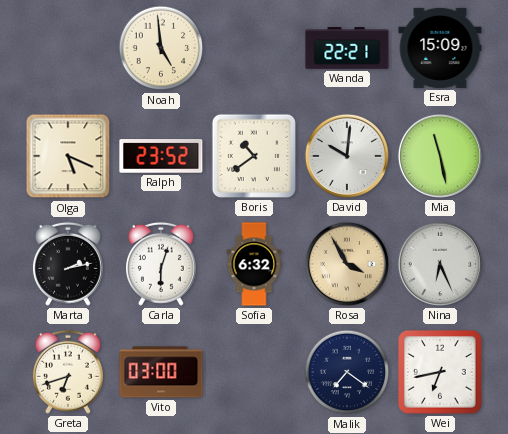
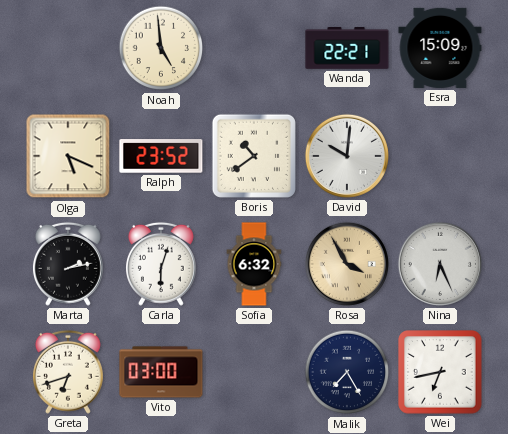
Mia: 11:28 -> none
Malik: 7:21 -> 7:25
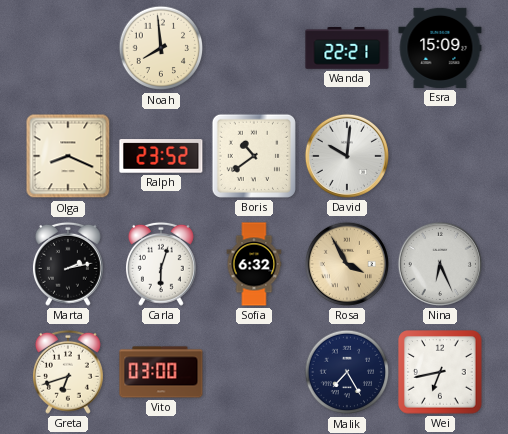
Noah: 4:59 -> 7:59
Olga: 5:19 -> 8:19
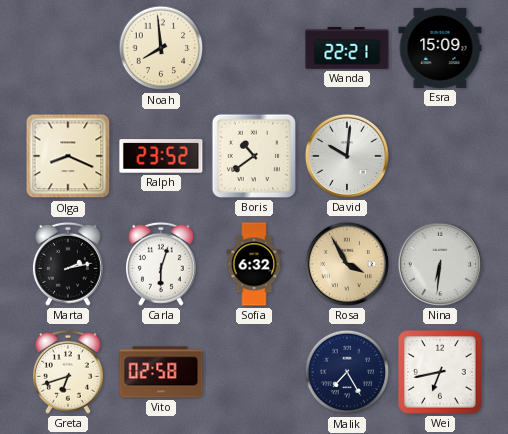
Nina: 6:26 -> 6:31
Vito: 03:00 -> 02:58
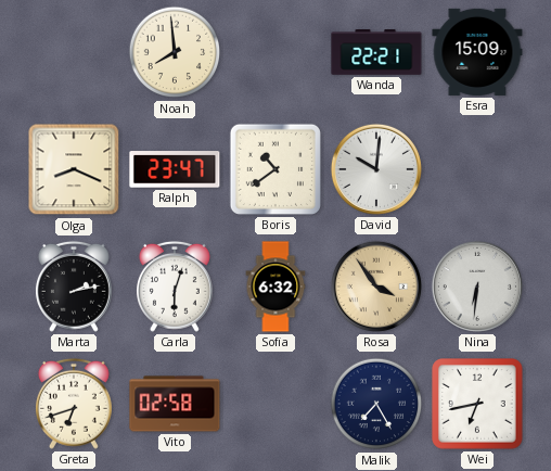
Ralph: 23:52 -> 23:47
Rosa: 3:55 -> 3:54
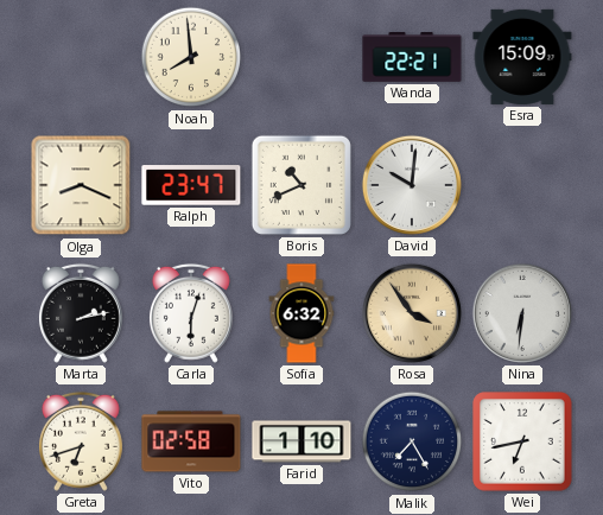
Boris: 10:39 -> 10:41
Farid: none -> 1:10
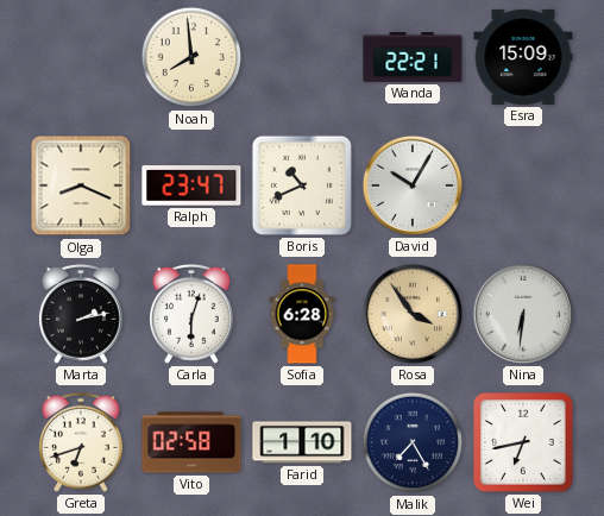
David: 10:01 -> 10:05
Sofia: 6:32 -> 6:28
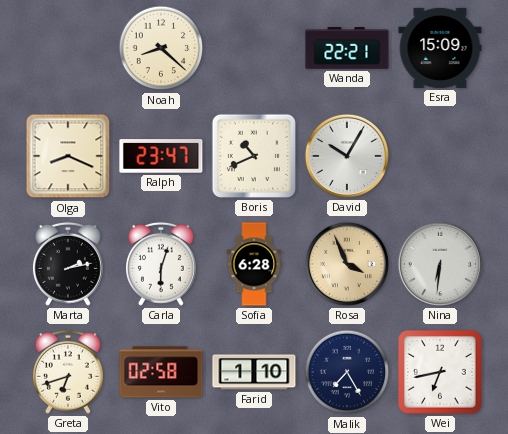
Noah: 7:59 -> 8:22
Rosa: 3:54 -> 3:56
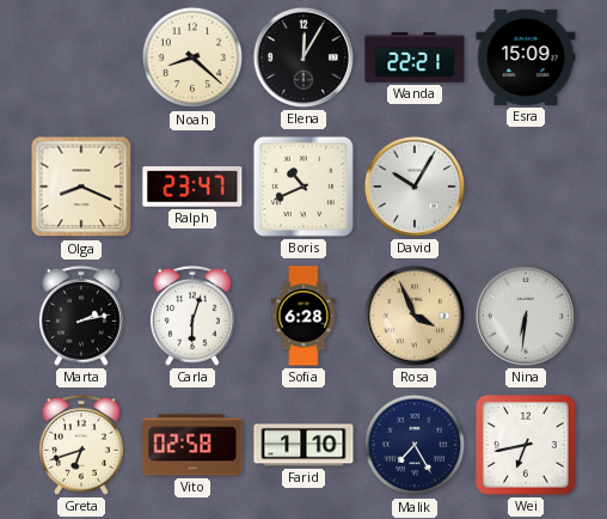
Elena: none -> 12:05
